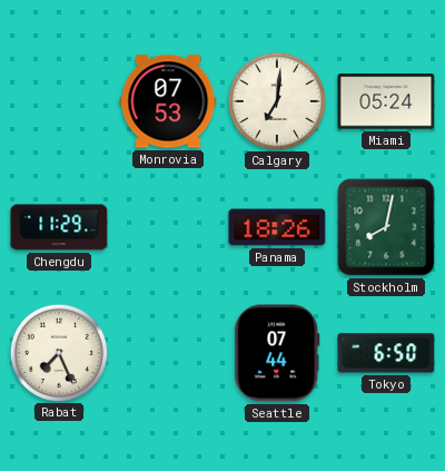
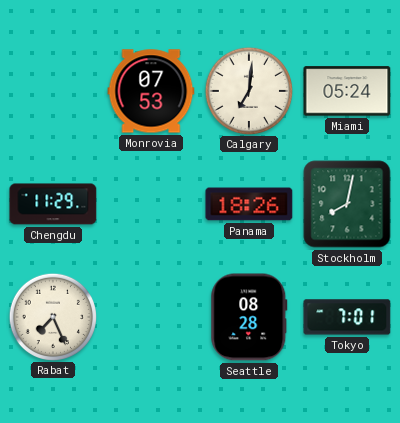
Seattle: 07:44 -> 08:28
Tokyo: 6:50 -> 7:01
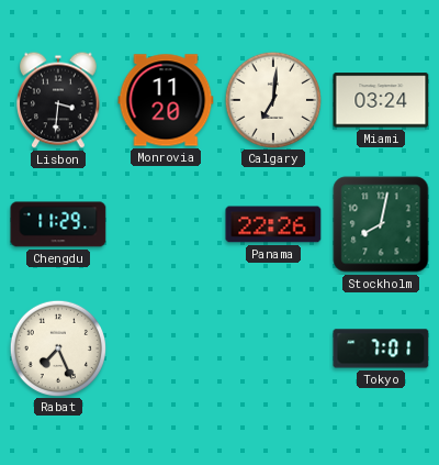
Lisbon: none -> 3:31
Monrovia: 07:53 -> 11:20
Miami: 05:24 -> 03:24
Panama: 18:26 -> 22:26
Seattle: 08:28 -> none
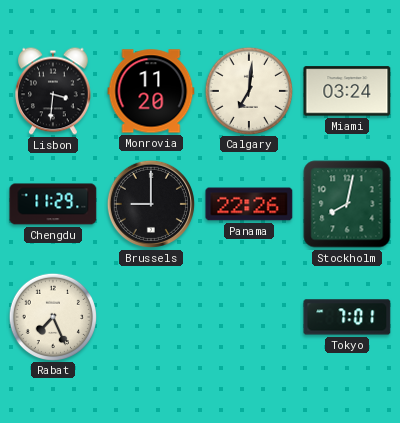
Brussels: none -> 9:00
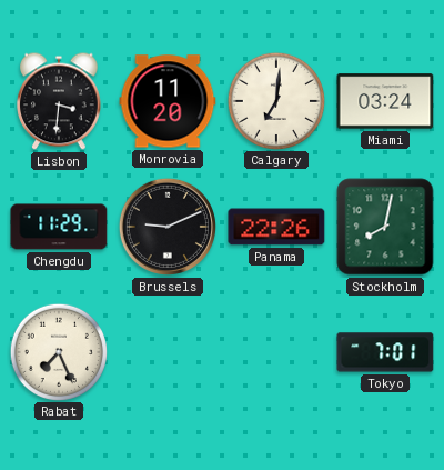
Brussels: 9:00 -> 9:11
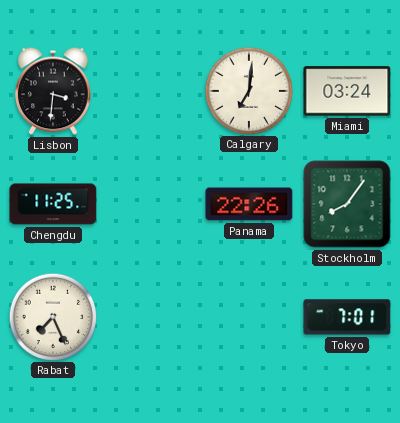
Monrovia: 11:20 -> none
Chengdu: 11:29 -> 11:25
Brussels: 9:11 -> none
Stockholm: 8:02 -> 8:06
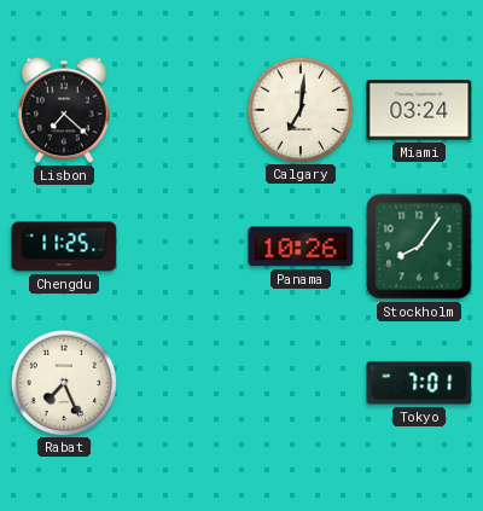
Lisbon: 3:31 -> 7:22
Panama: 22:26 -> 10:26
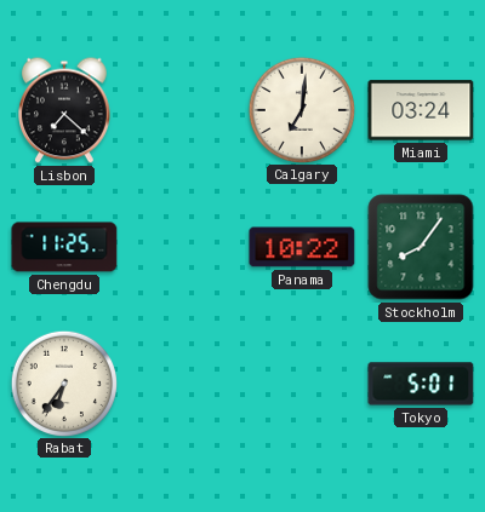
Panama: 10:26 -> 10:22
Rabat: 7:26 -> 6:36
Tokyo: 7:01 -> 5:01
